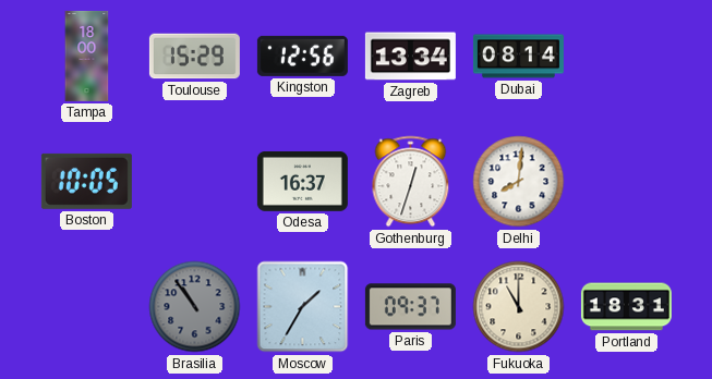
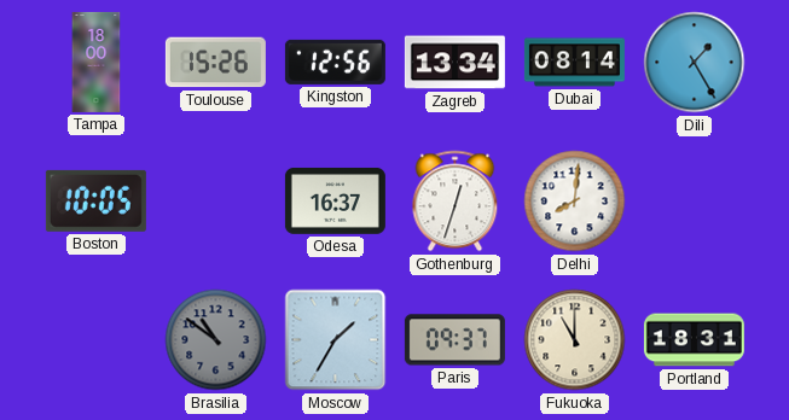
Toulouse: 15:29 -> 15:26
Dili: none -> 1:25
Brasilia: 10:54 -> 10:51
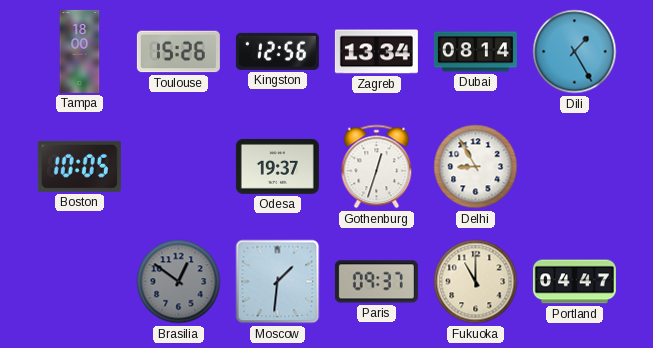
Odesa: 16:37 -> 19:37
Delhi: 8:01 -> 8:55
Brasilia: 10:51 -> 12:51
Moscow: 1:35 -> 1:31
Portland: 18:31 -> 04:47
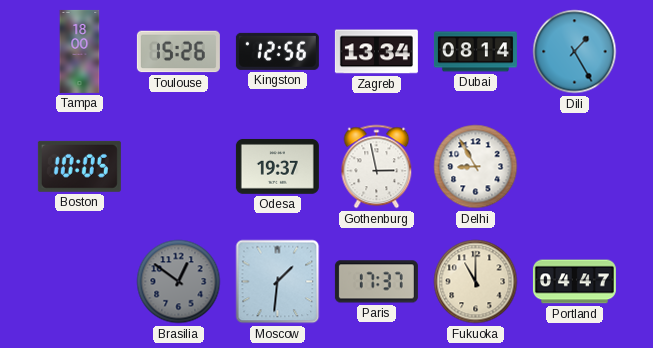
Gothenburg: 12:33 -> 2:58
Paris: 09:37 -> 17:37
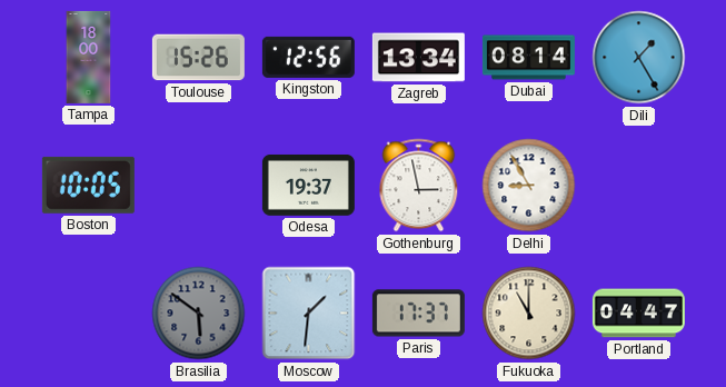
Brasilia: 12:51 -> 5:51
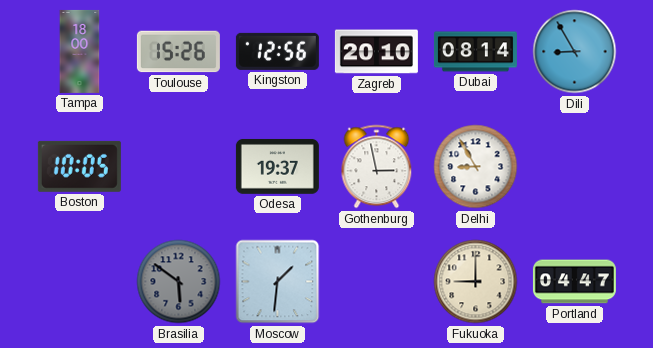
Zagreb: 13:34 -> 20:10
Dili: 1:25 -> 8:55
Paris: 17:37 -> none
Fukuoka: 11:00 -> 9:00
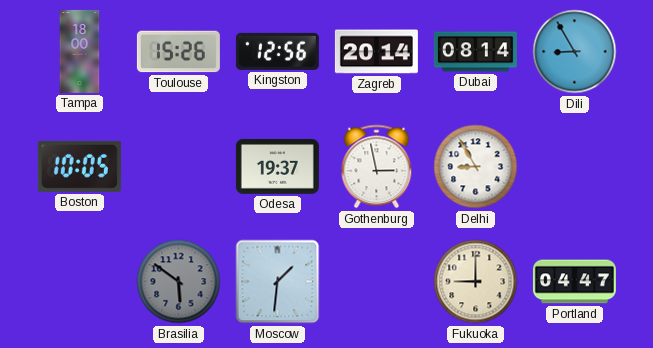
Zagreb: 20:10 -> 20:14
